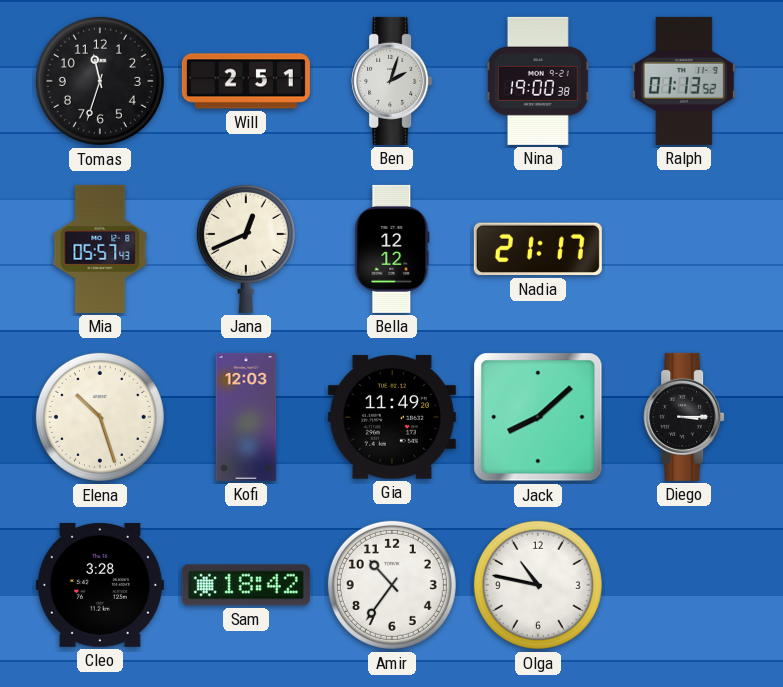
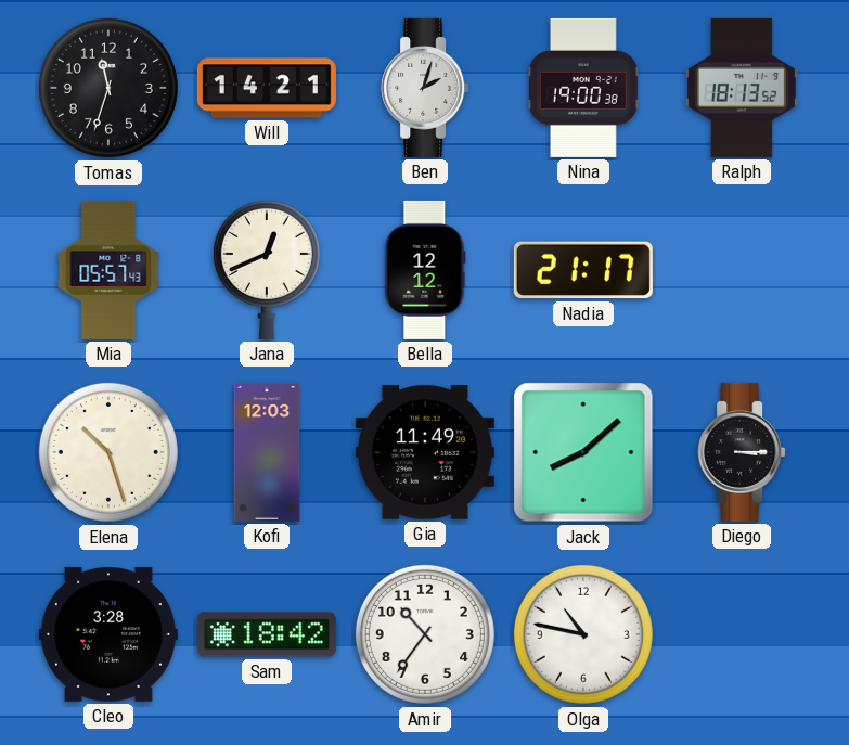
Will: 2:51 -> 14:21
Ralph: 01:13 -> 18:13
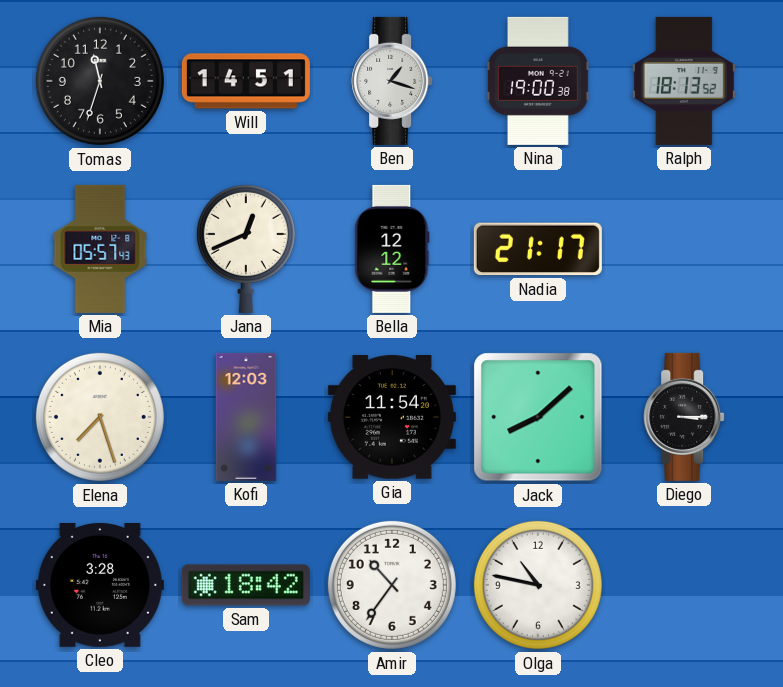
Will: 14:21 -> 14:51
Ben: 2:03 -> 1:18
Elena: 10:27 -> 7:27
Gia: 11:49 -> 11:54
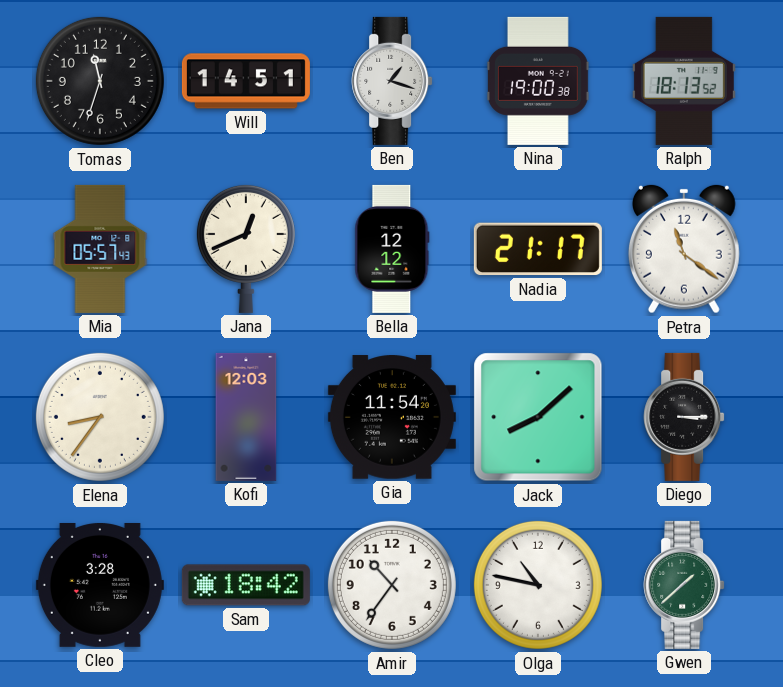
Petra: none -> 11:21
Elena: 7:27 -> 8:36
Gwen: none -> 1:38
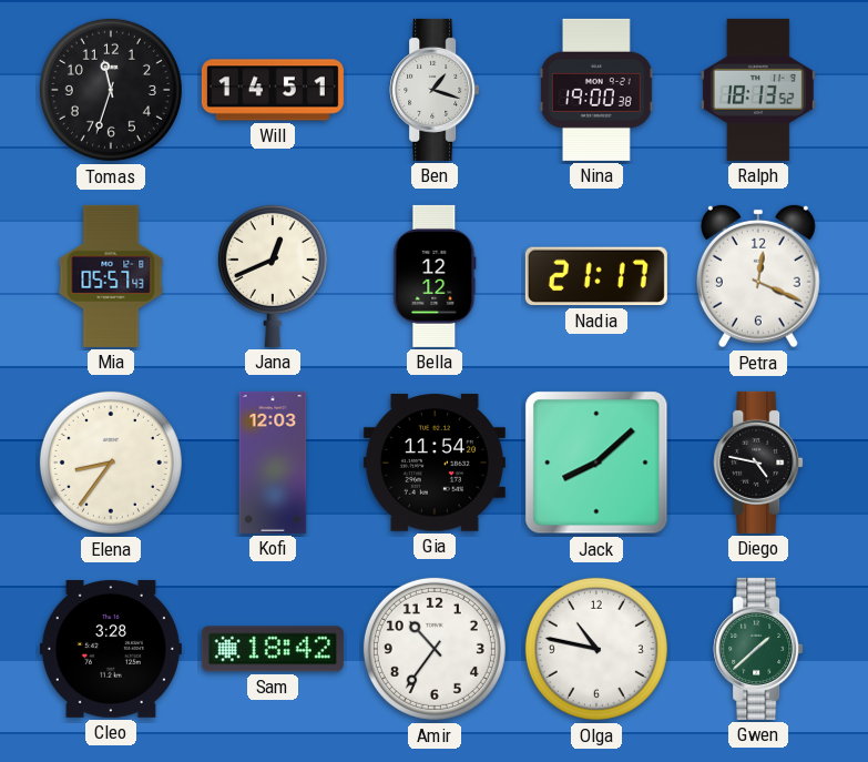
Petra: 11:21 -> 12:19
Diego: 3:15 -> 4:47
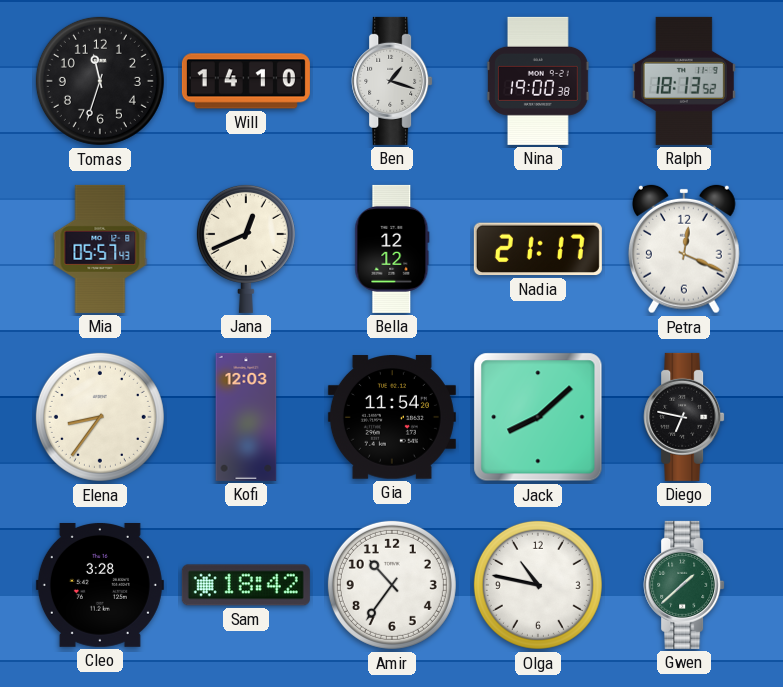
Will: 14:51 -> 14:10
Diego: 4:47 -> 6:47
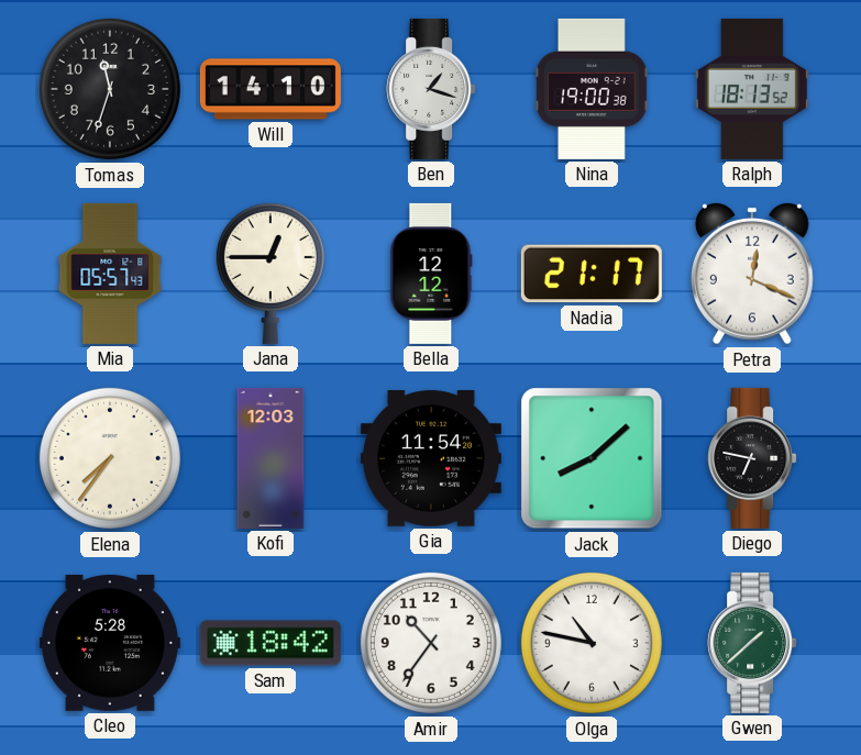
Jana: 12:41 -> 12:45
Elena: 8:36 -> 7:36
Cleo: 3:28 -> 5:28
